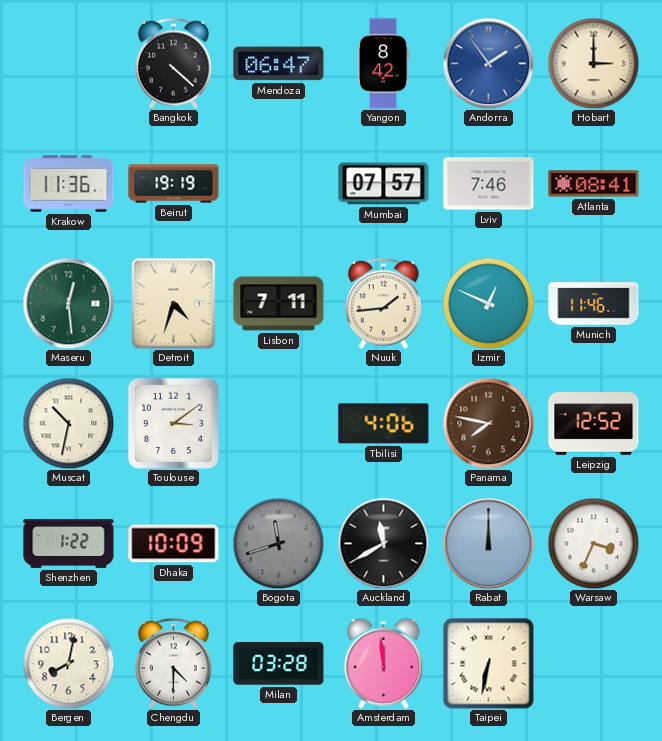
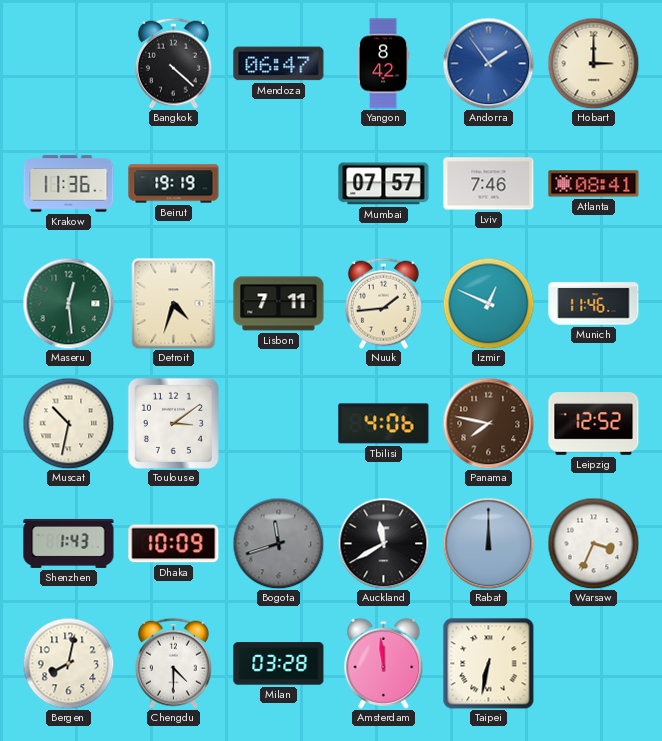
Shenzhen: 1:22 -> 1:43
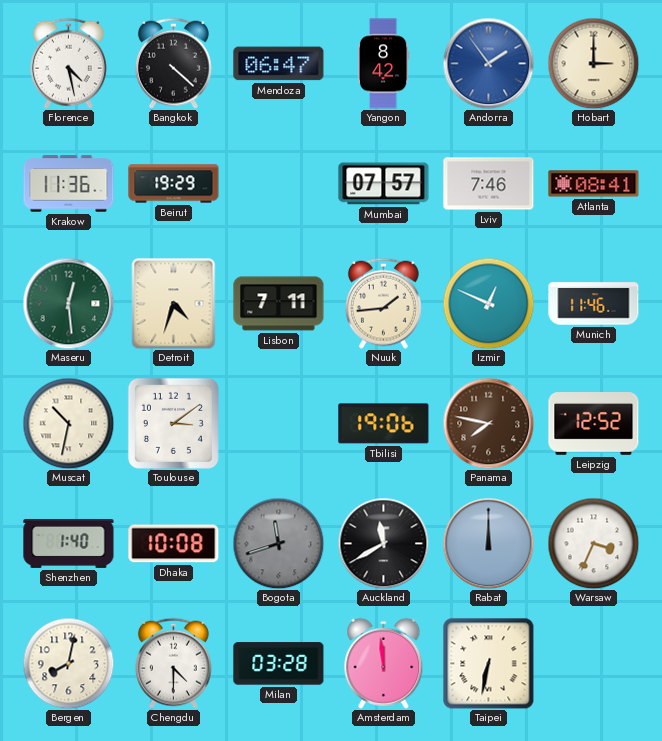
Florence: none -> 4:28
Beirut: 19:19 -> 19:29
Tbilisi: 4:06 -> 19:06
Shenzhen: 1:43 -> 1:40
Dhaka: 10:09 -> 10:08
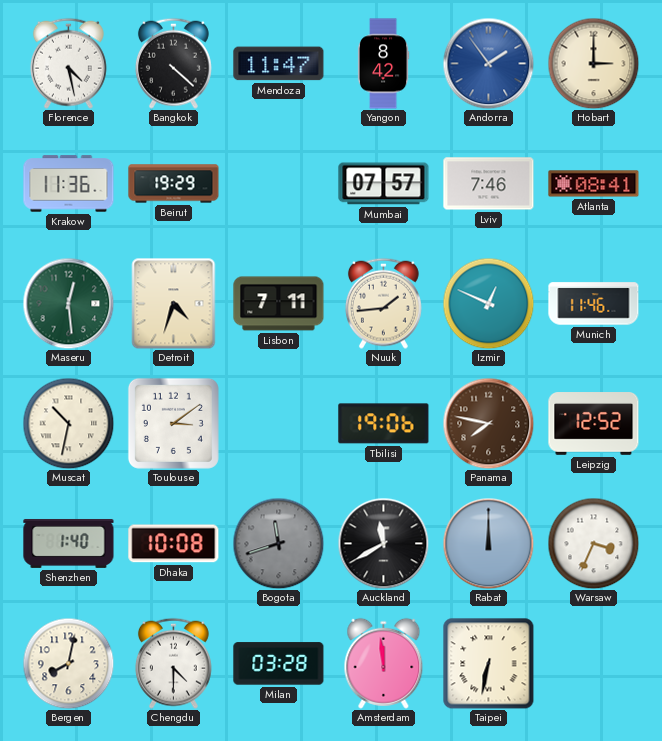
Mendoza: 06:47 -> 11:47
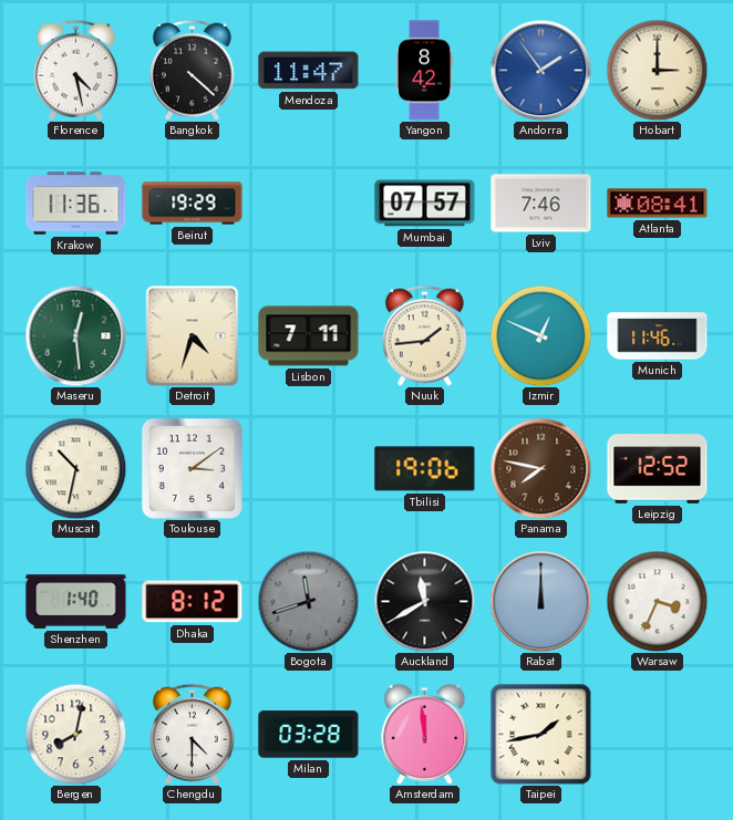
Dhaka: 10:08 -> 8:12
Taipei: 6:32 -> 1:43
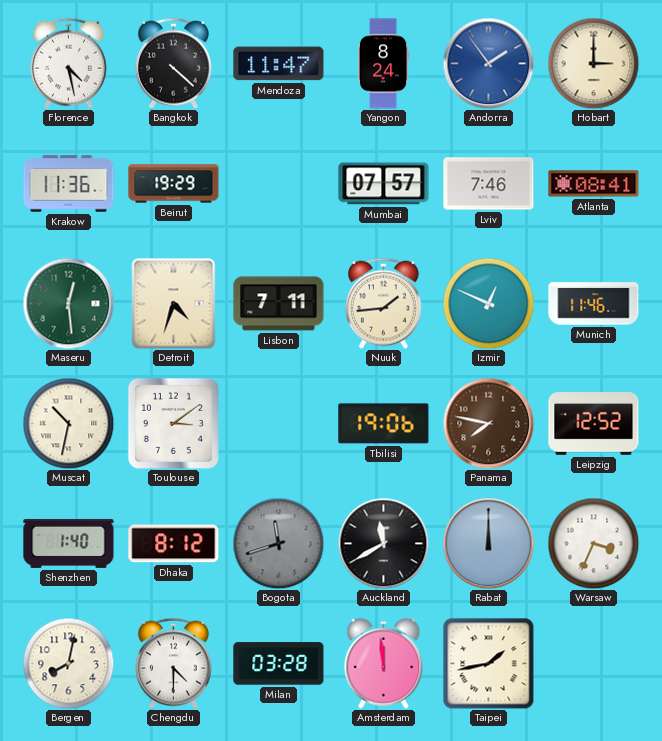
Yangon: 8:42 -> 8:24
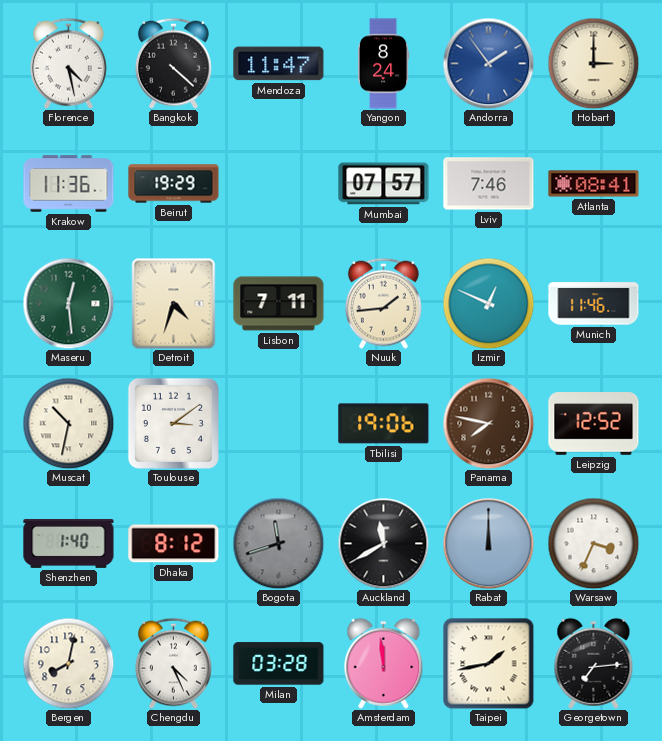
Chengdu: 4:30 -> 4:26
Georgetown: none -> 7:14
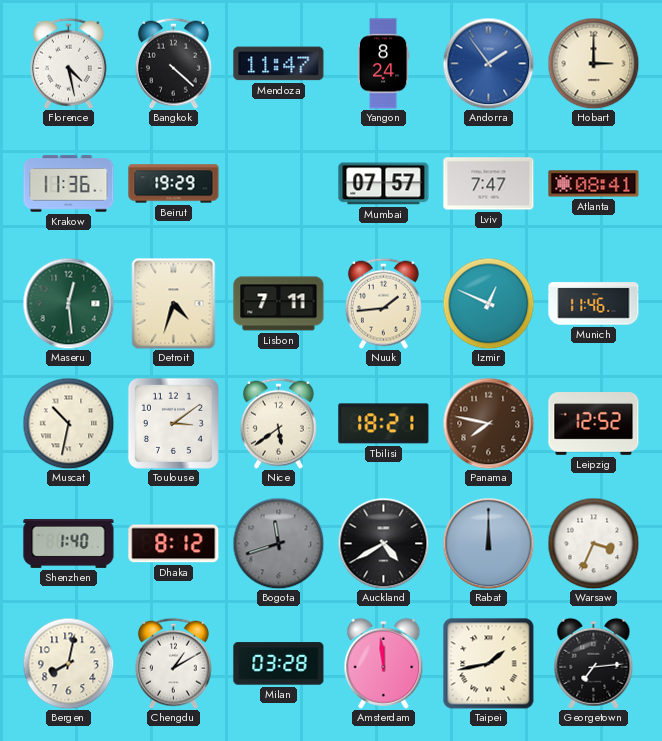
Lviv: 7:46 -> 7:47
Nice: none -> 5:39
Tbilisi: 19:06 -> 18:21
Auckland: 11:40 -> 4:40
Chengdu: 4:26 -> 1:10
